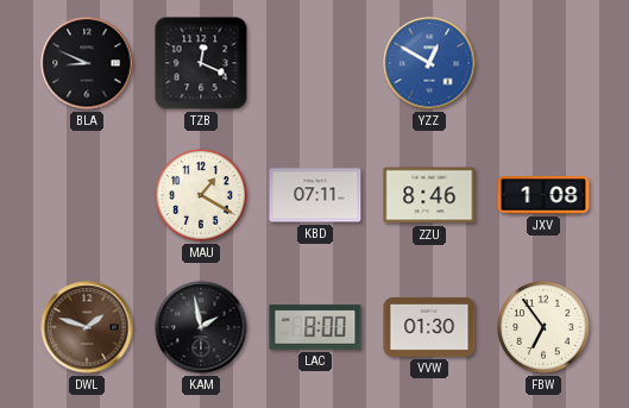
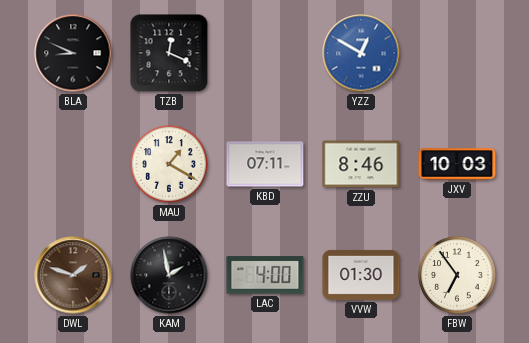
JXV: 1:08 -> 10:03
LAC: 8:00 -> 4:00
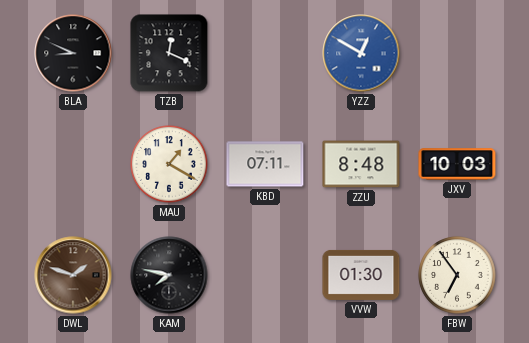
ZZU: 8:46 -> 8:48
KAM: 1:58 -> 7:47
LAC: 4:00 -> none
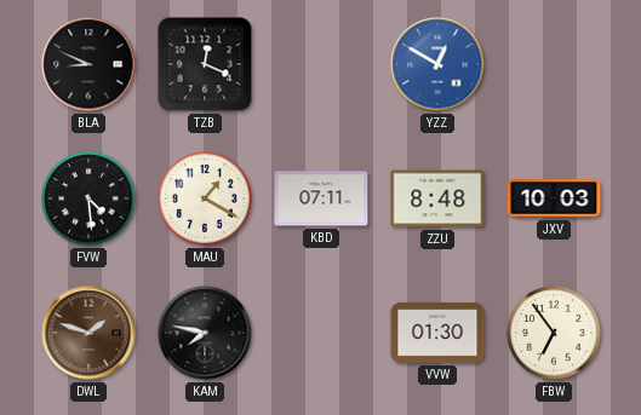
FVW: none -> 4:29
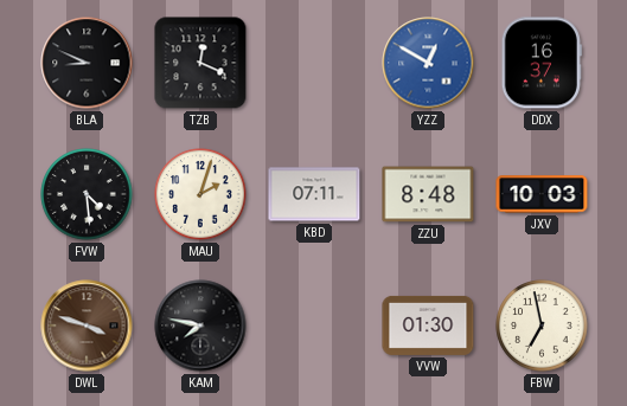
DDX: none -> 16:37
MAU: 1:20 -> 2:03
DWL: 1:48 -> 3:48
FBW: 6:54 -> 6:58
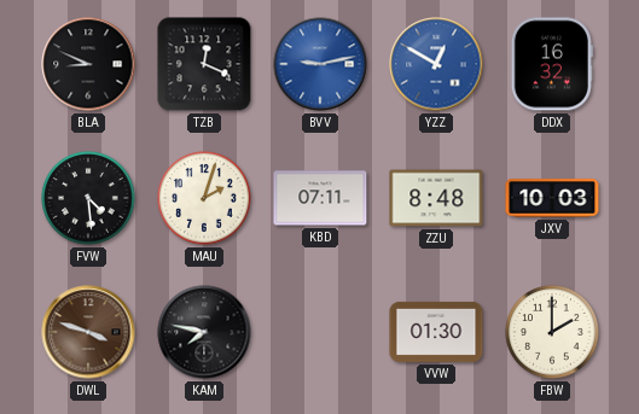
BVV: none -> 9:13
DDX: 16:37 -> 16:32
FBW: 6:58 -> 2:00
